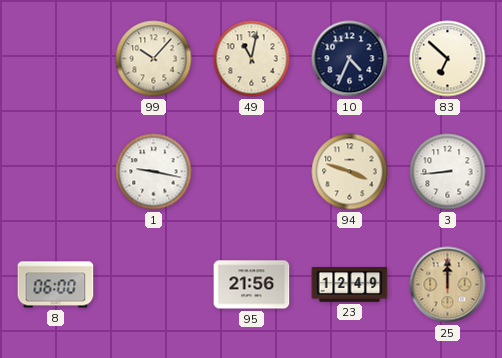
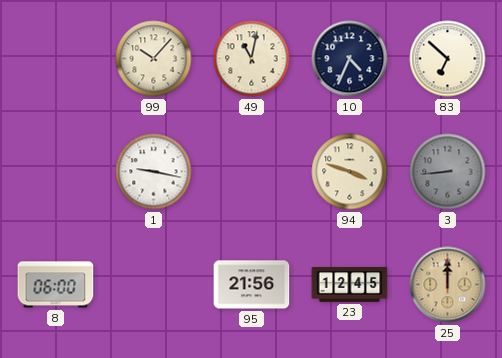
3 dial: white -> grey
23: 12:49 -> 12:45
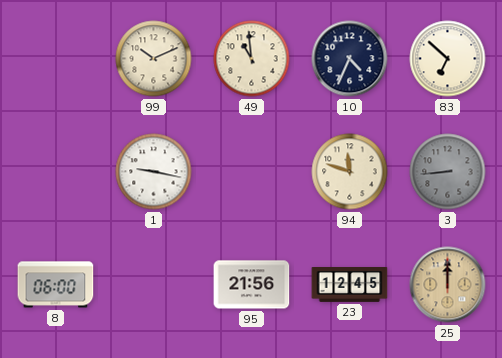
99: 10:07 -> 10:11
49: 11:02 -> 10:59
94: 3:48 -> 11:48
